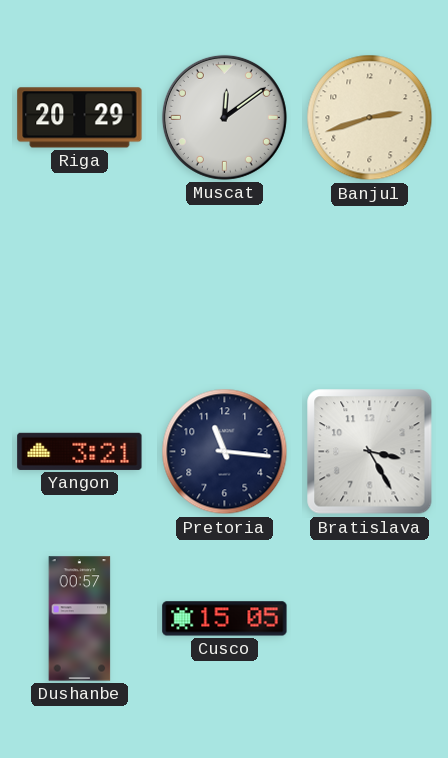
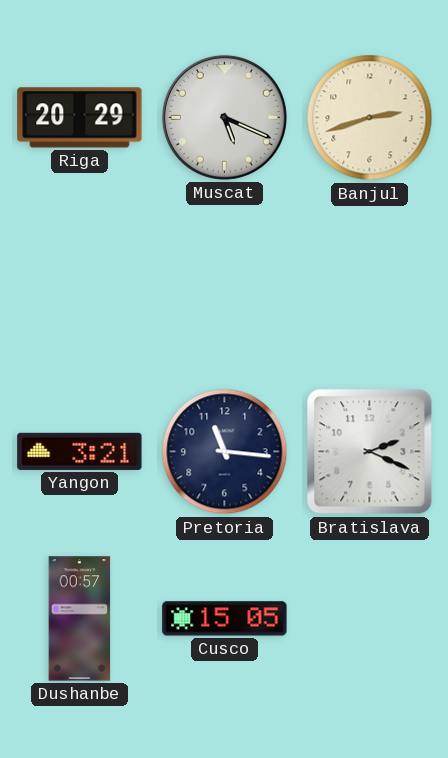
Muscat: 12:09 -> 5:19
Bratislava: 3:25 -> 2:19
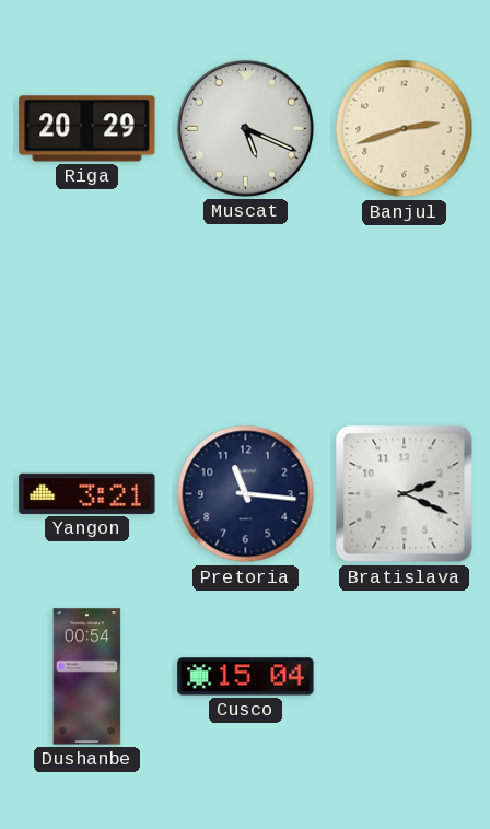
Dushanbe: 00:57 -> 00:54
Cusco: 15:05 -> 15:04
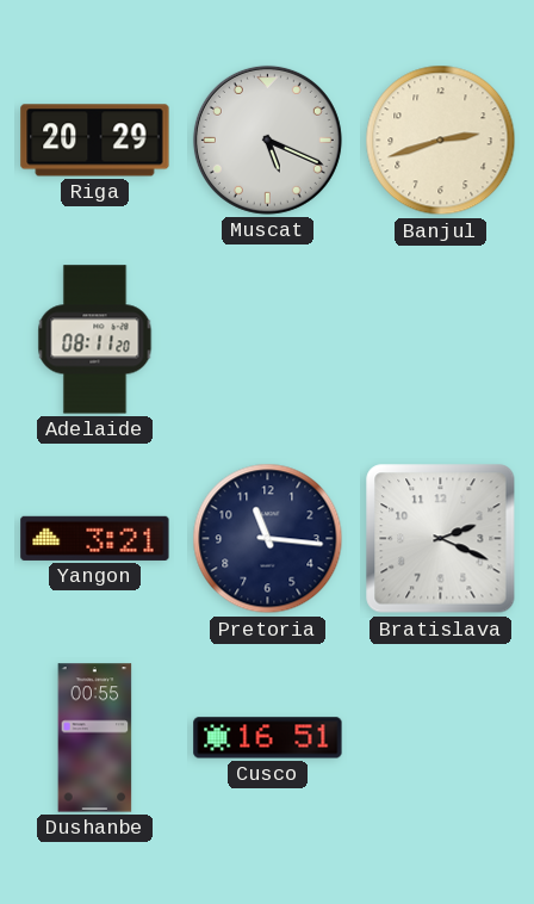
Adelaide: none -> 08:11
Dushanbe: 00:54 -> 00:55
Cusco: 15:04 -> 16:51
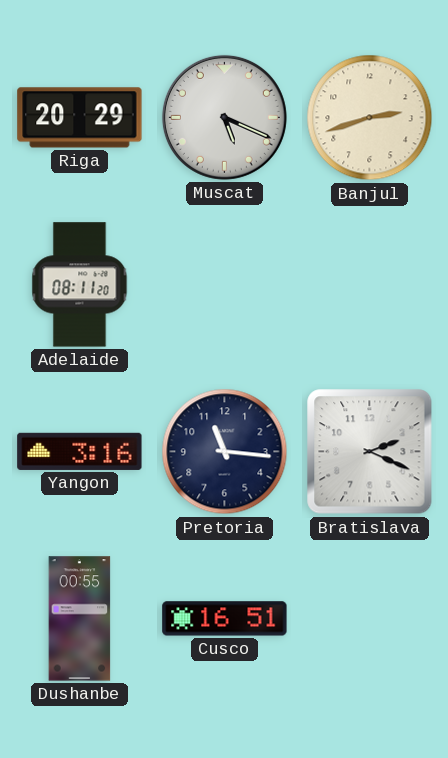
Yangon: 3:21 -> 3:16
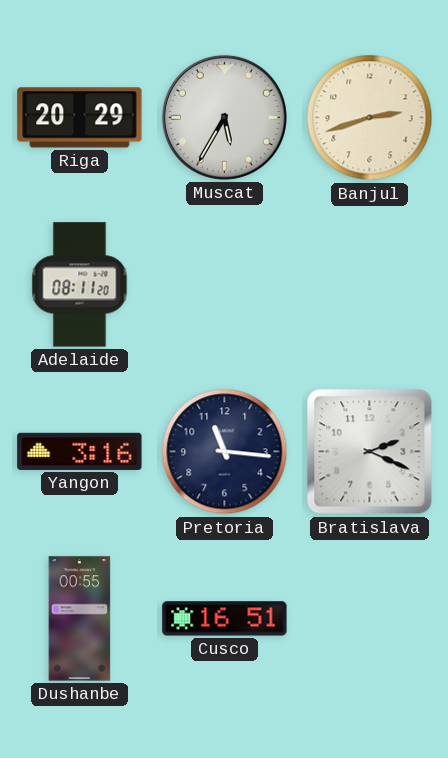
Muscat: 5:19 -> 5:35
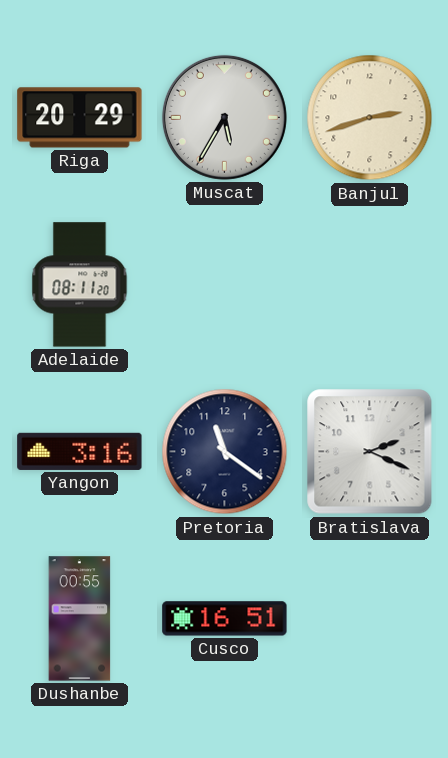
Pretoria: 11:16 -> 11:21
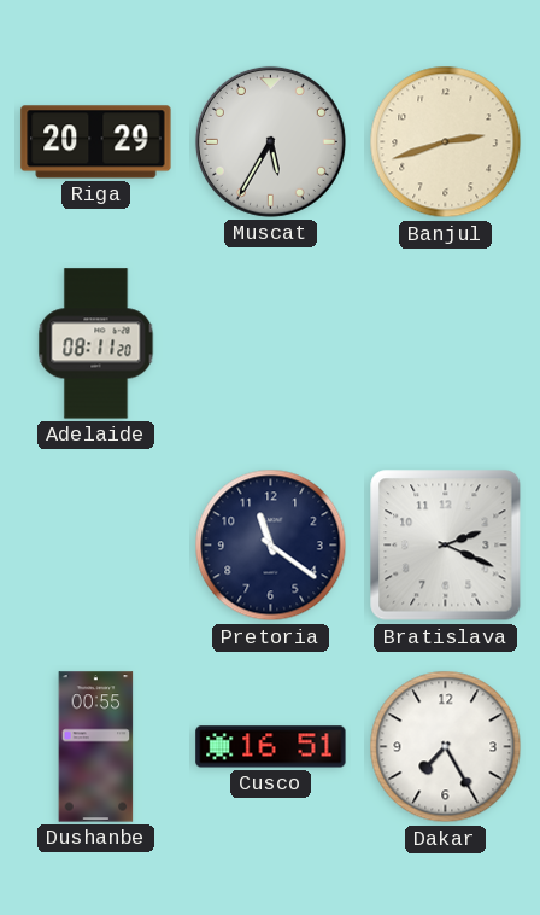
Yangon: 3:16 -> none
Dakar: none -> 7:25
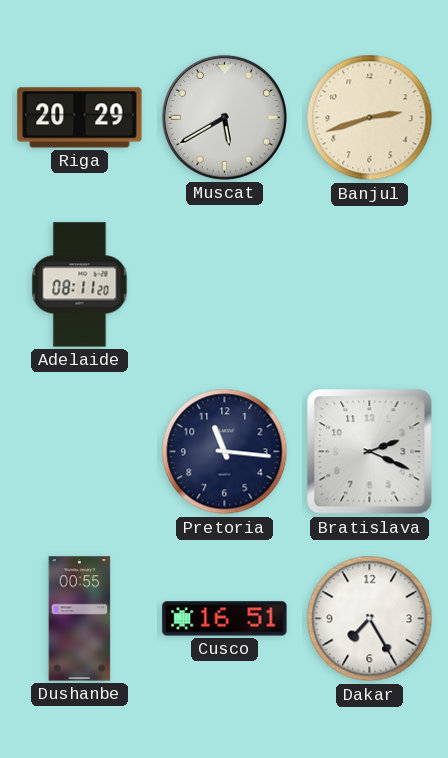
Muscat: 5:35 -> 5:40
Pretoria: 11:21 -> 11:16
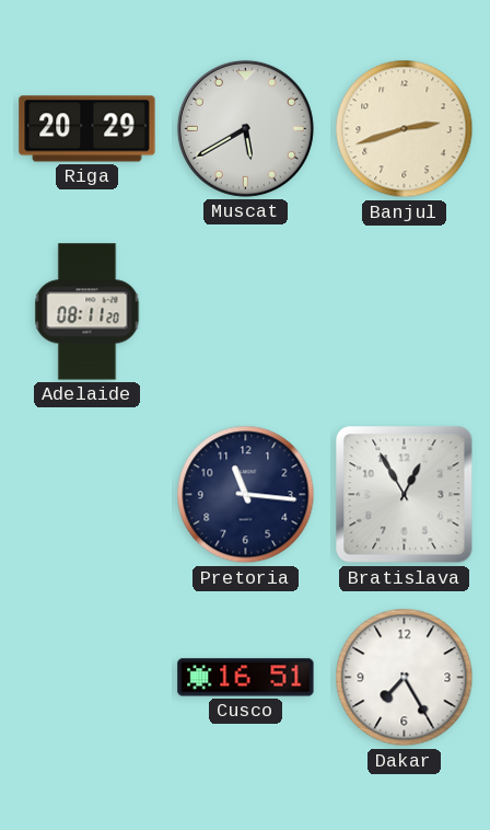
Bratislava: 2:19 -> 12:55
Dushanbe: 00:55 -> none
